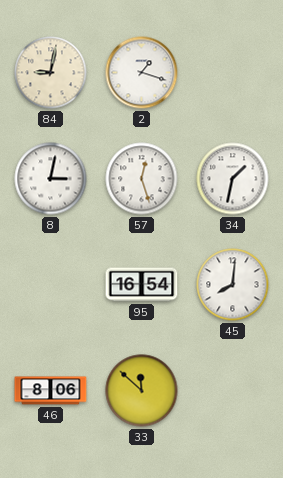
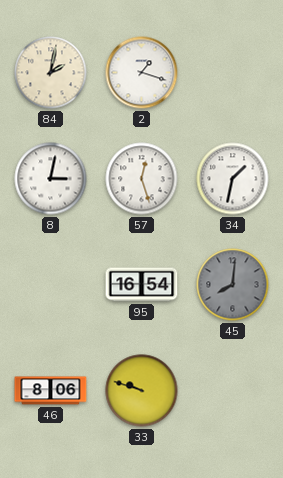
84: 9:02 -> 2:02
45 dial: white -> grey
33: 11:52 -> 9:48
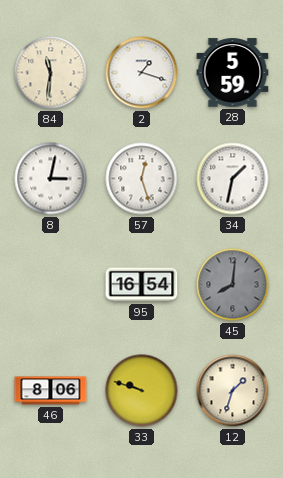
84: 2:02 -> 11:31
28: none -> 5:59
12: none -> 1:33
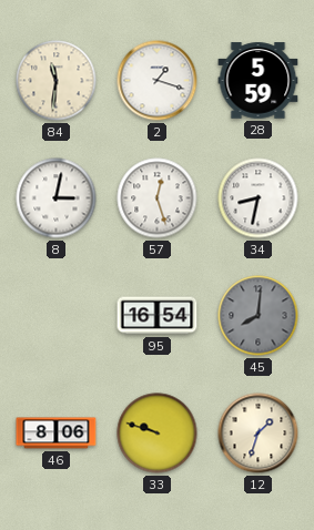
34: 1:32 -> 8:32
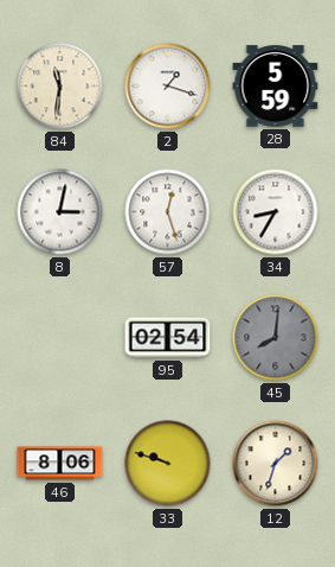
34: 8:32 -> 8:35
95: 16:54 -> 02:54
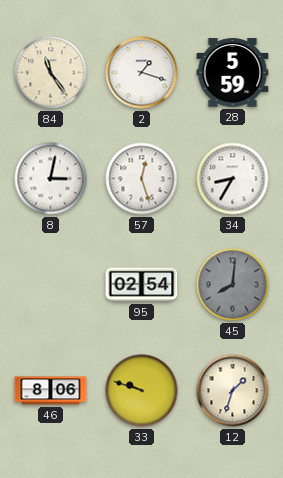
84: 11:31 -> 11:24
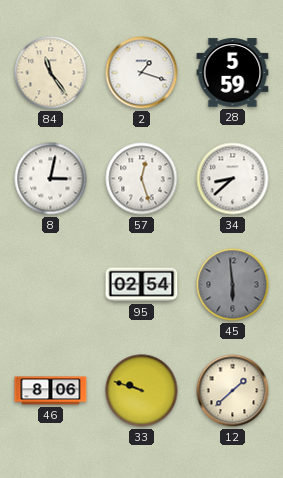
34: 8:35 -> 8:38
45: 8:01 -> 5:59
12: 1:33 -> 1:38
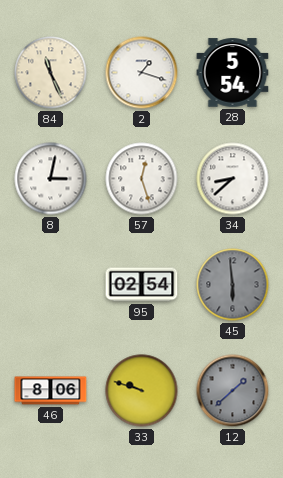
84: 11:24 -> 11:26
28: 5:59 -> 5:54
12 dial: cream -> grey
